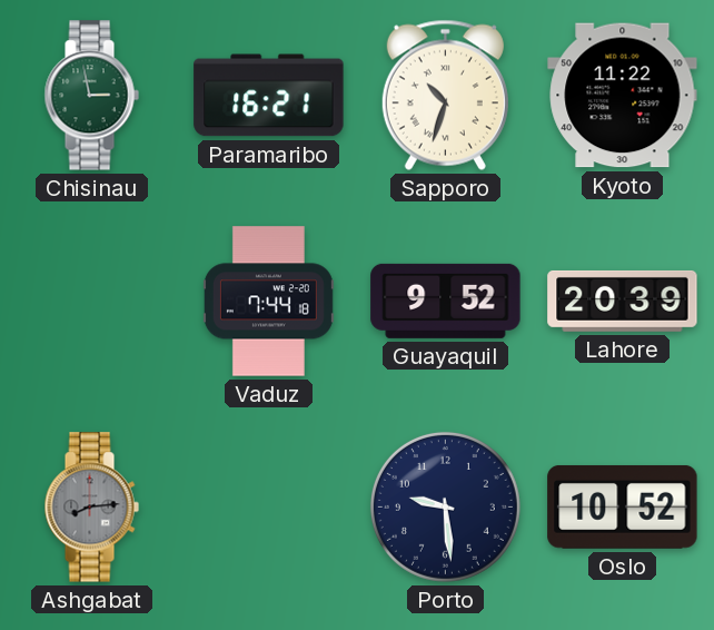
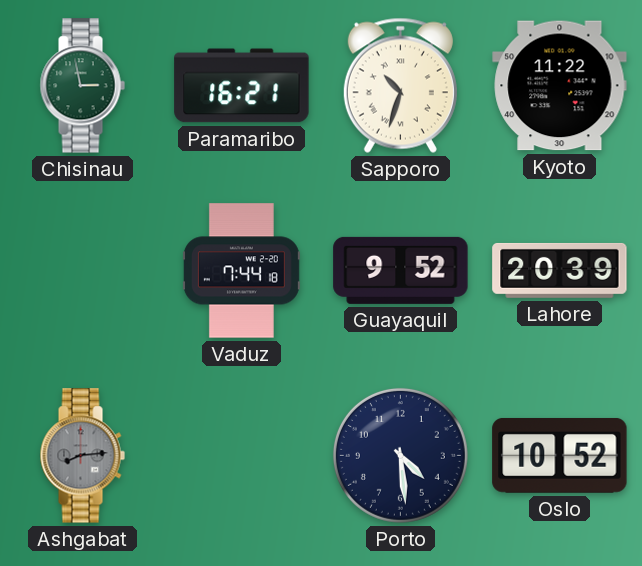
Porto: 9:29 -> 4:29
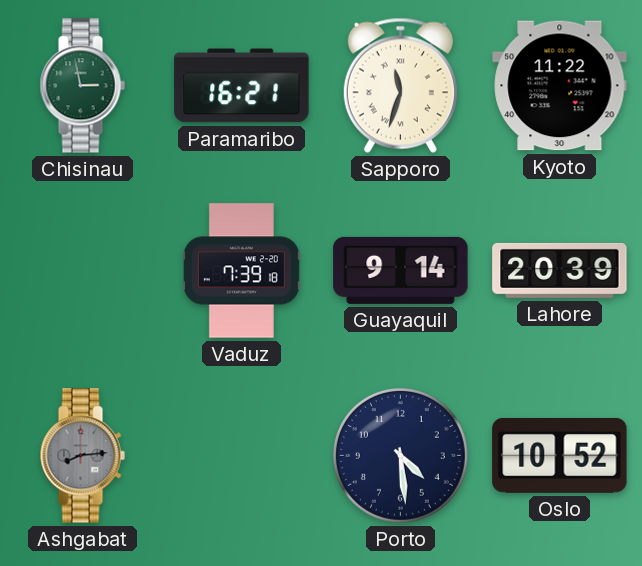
Sapporo: 10:33 -> 11:33
Vaduz: 7:44 -> 7:39
Guayaquil: 9:52 -> 9:14
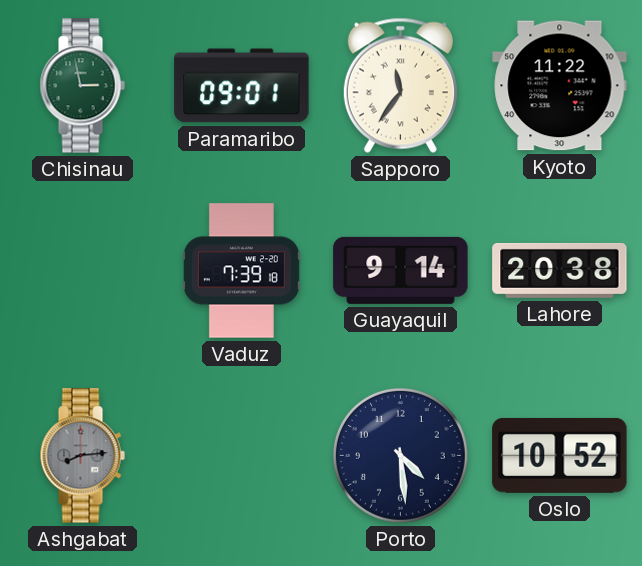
Paramaribo: 16:21 -> 09:01
Sapporo: 11:33 -> 11:36
Lahore: 20:39 -> 20:38
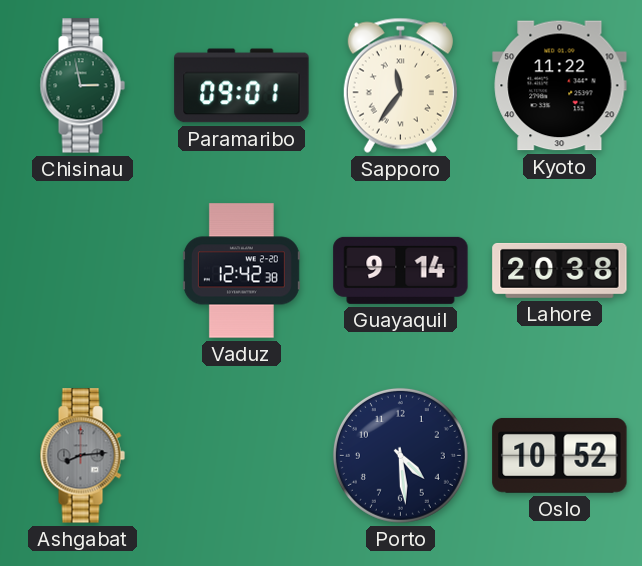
Vaduz: 7:39 -> 12:42
